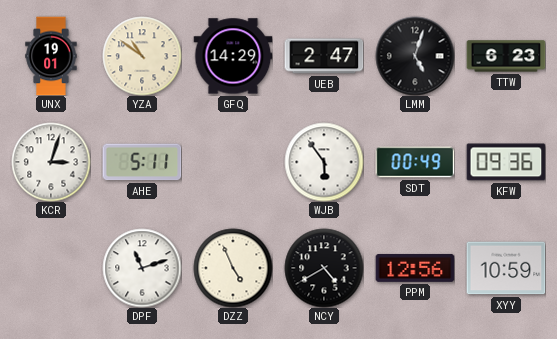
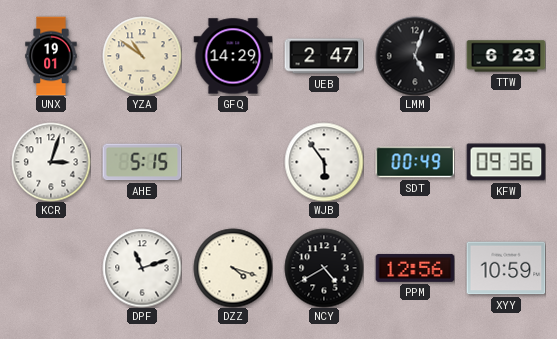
AHE: 5:11 -> 5:15
DZZ: 4:56 -> 4:18
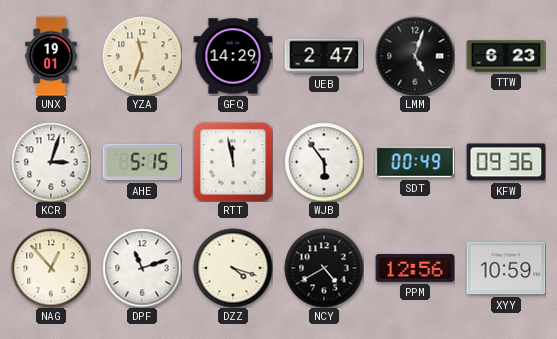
YZA: 10:51 -> 11:33
RTT: none -> 11:58
NAG: none -> 12:53
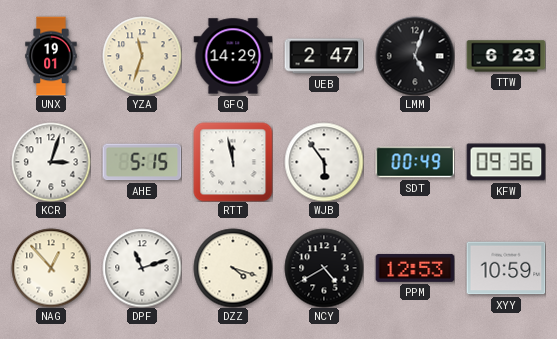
PPM: 12:56 -> 12:53
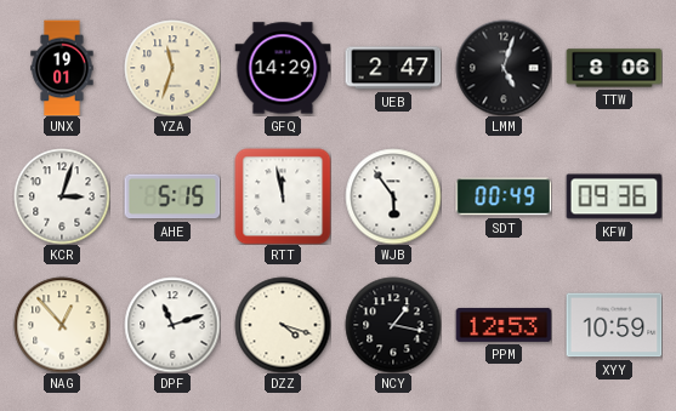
TTW: 6:23 -> 8:06
NCY: 4:40 -> 1:17
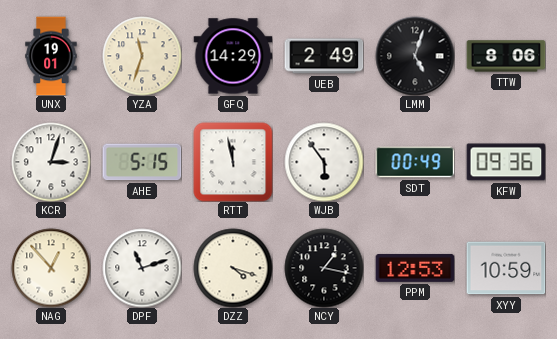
UEB: 2:47 -> 2:49
